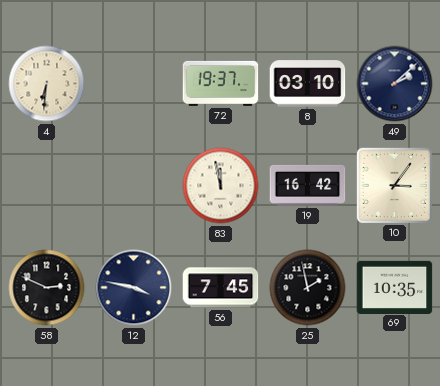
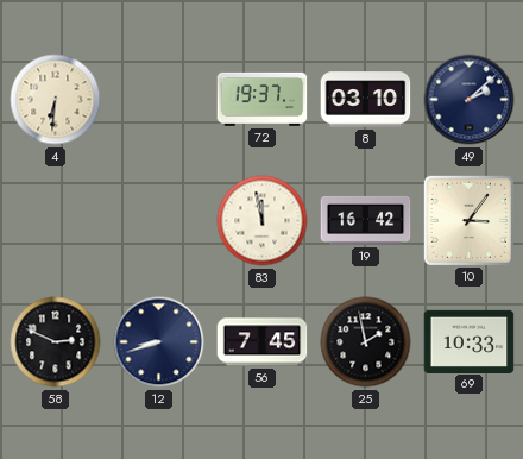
12: 3:47 -> 8:42
69: 10:35 -> 10:33
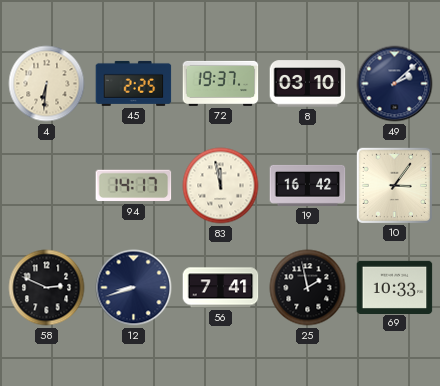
45: none -> 2:25
94: none -> 14:17
56: 7:45 -> 7:41
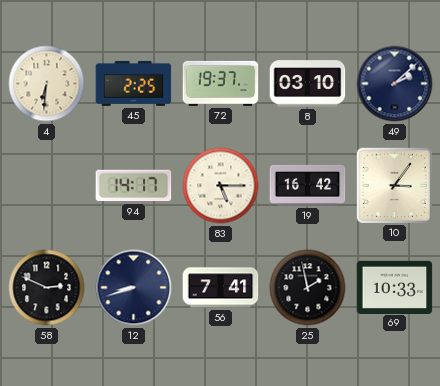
83: 11:58 -> 5:15
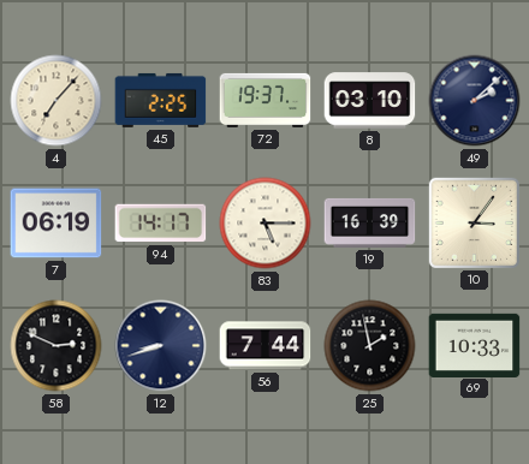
4: 6:31 -> 7:07
7: none -> 06:19
19: 16:42 -> 16:39
56: 7:41 -> 7:44
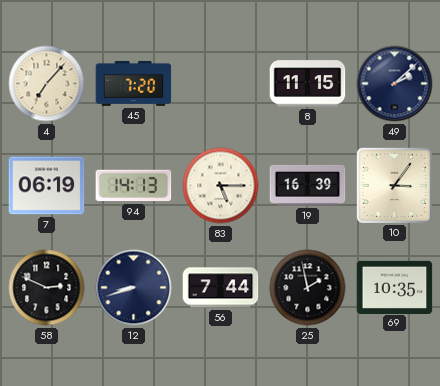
45: 2:25 -> 7:20
72: 19:37 -> none
8: 03:10 -> 11:15
94: 14:17 -> 14:13
69: 10:33 -> 10:35
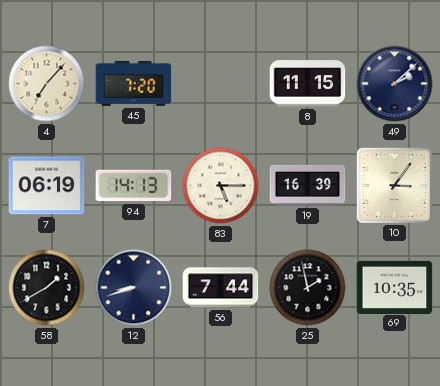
58: 2:49 -> 1:40
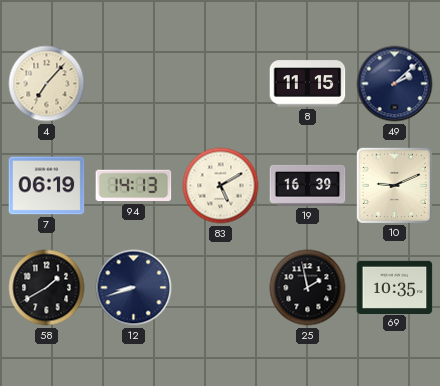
45: 7:20 -> none
83: 5:15 -> 5:10
10: 3:06 -> 9:11
56: 7:44 -> none
